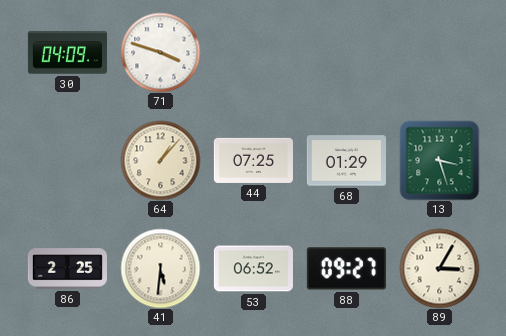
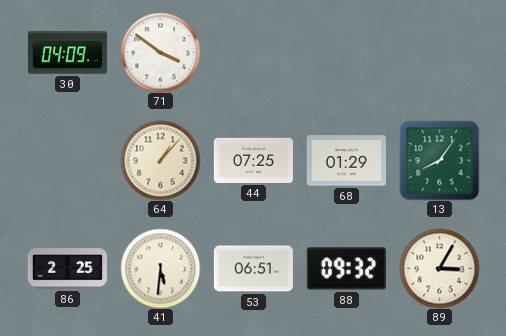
71: 3:48 -> 3:51
13: 3:27 -> 8:06
53: 06:52 -> 06:51
88: 09:27 -> 09:32
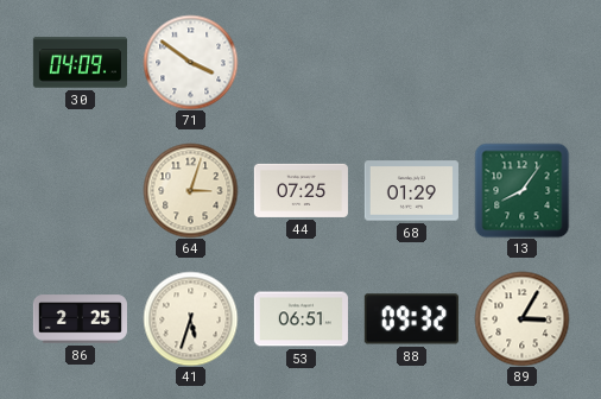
64: 1:07 -> 3:03
41: 5:31 -> 5:33
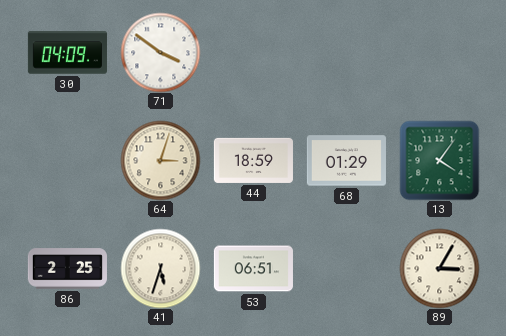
44: 07:25 -> 18:59
13: 8:06 -> 4:06
88: 09:32 -> none
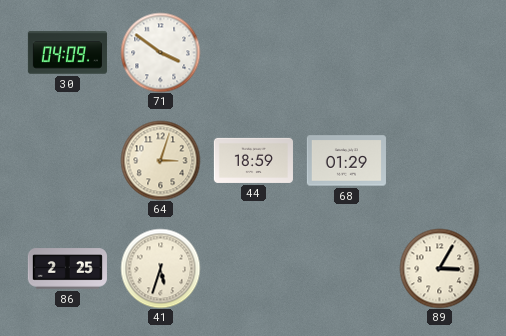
13: 4:06 -> none
53: 06:51 -> none
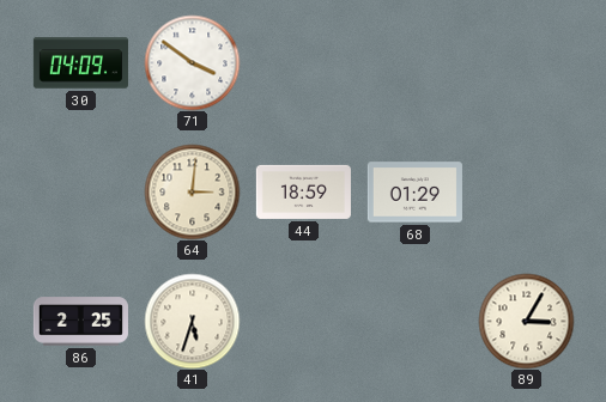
64: 3:03 -> 3:01
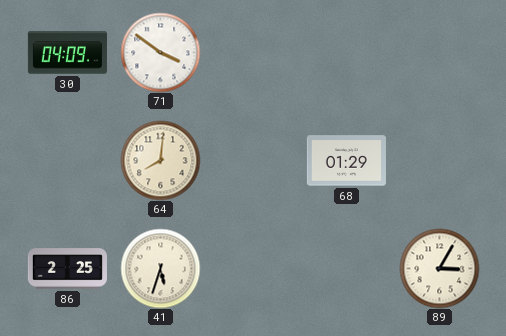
64: 3:01 -> 8:01
44: 18:59 -> none
